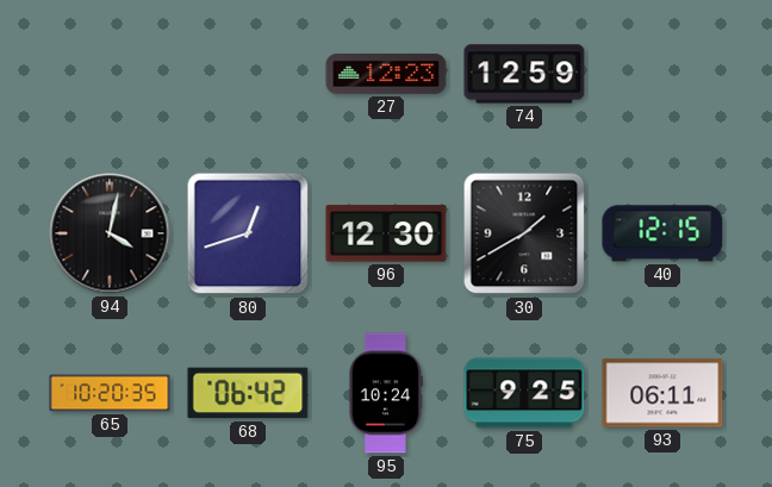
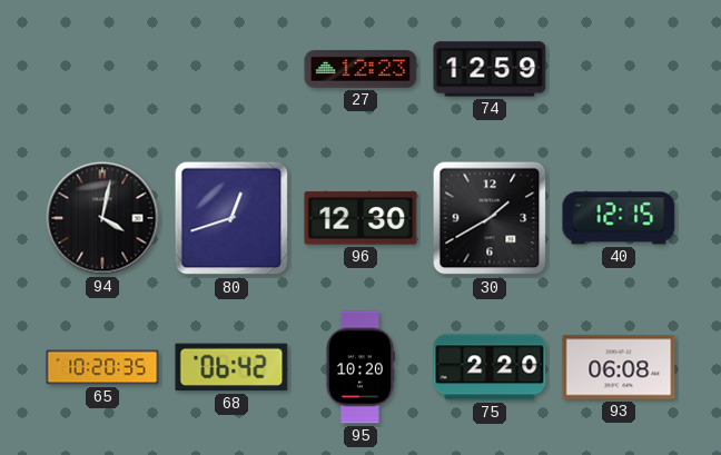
95: 10:24 -> 10:20
75: 9:25 -> 2:20
93: 06:11 -> 06:08
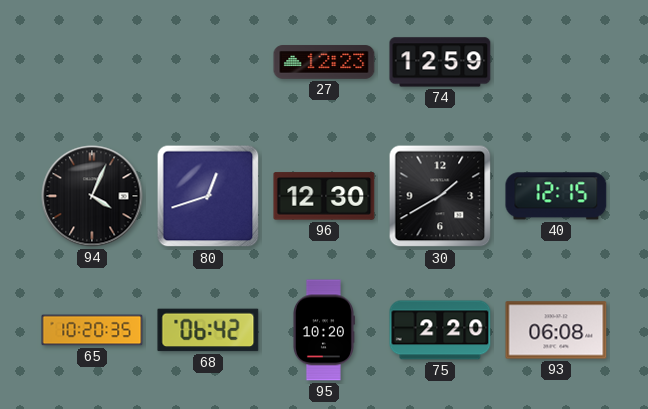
94: 4:02 -> 4:04
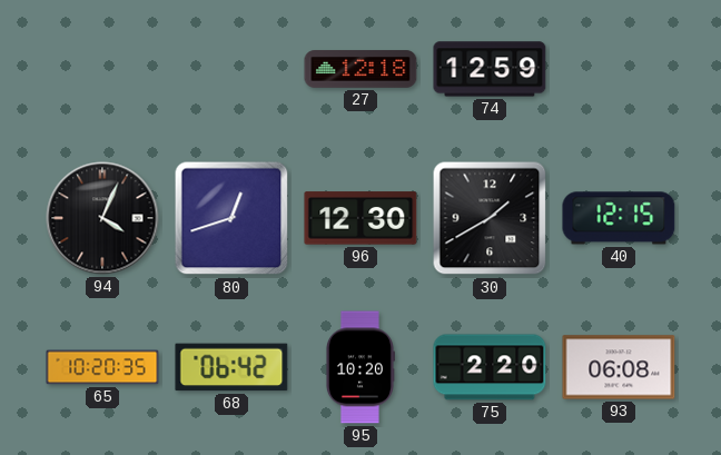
27: 12:23 -> 12:18
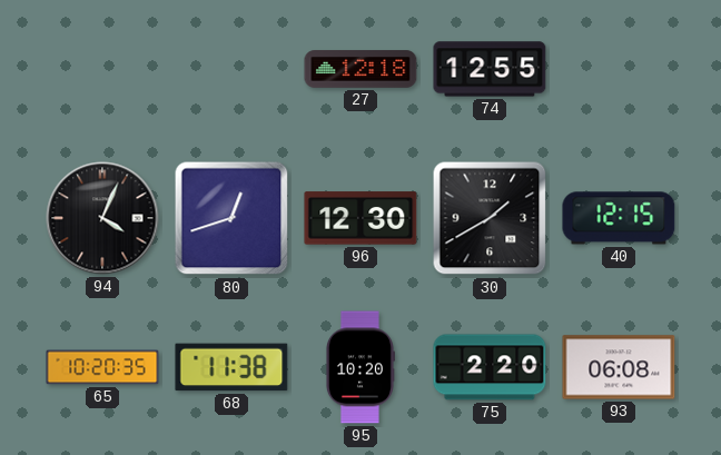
74: 12:59 -> 12:55
68: 06:42 -> 11:38
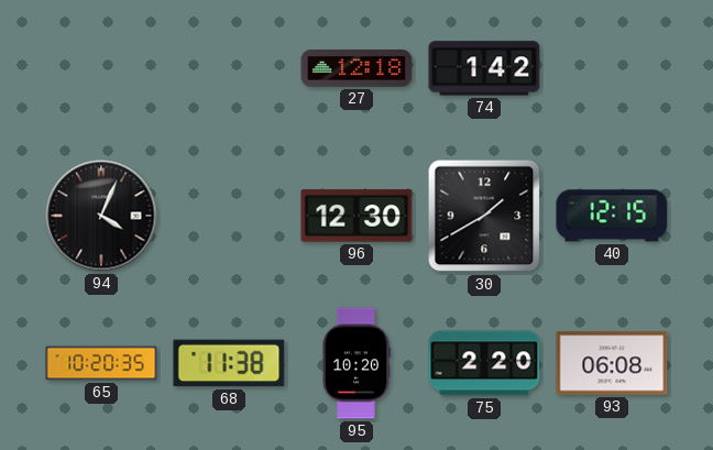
74: 12:55 -> 1:42
80: 12:42 -> none
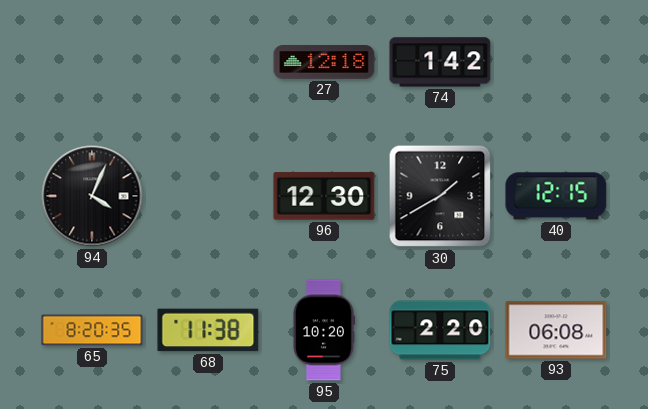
65: 10:20 -> 8:20
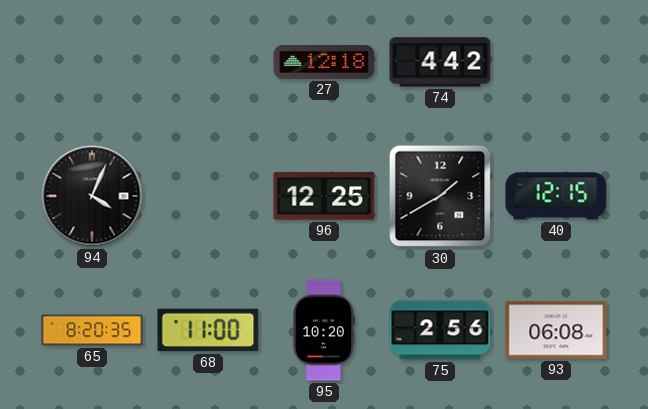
74: 1:42 -> 4:42
96: 12:30 -> 12:25
68: 11:38 -> 11:00
75: 2:20 -> 2:56
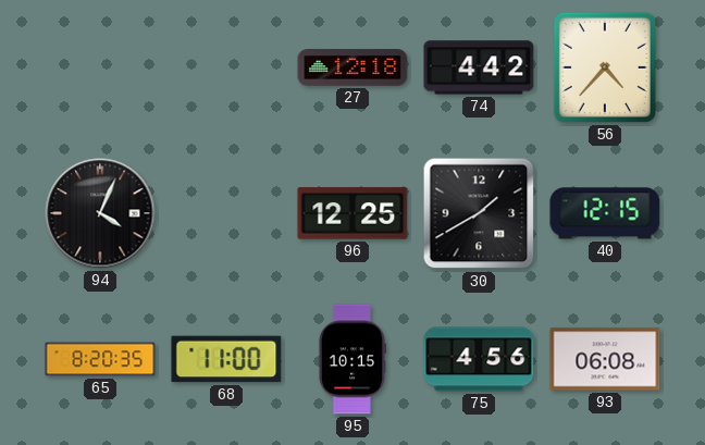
56: none -> 4:37
95: 10:20 -> 10:15
75: 2:56 -> 4:56
